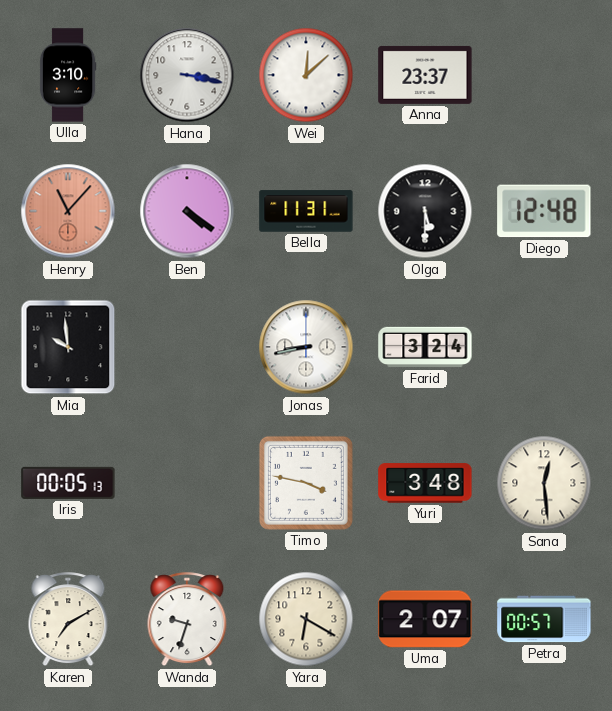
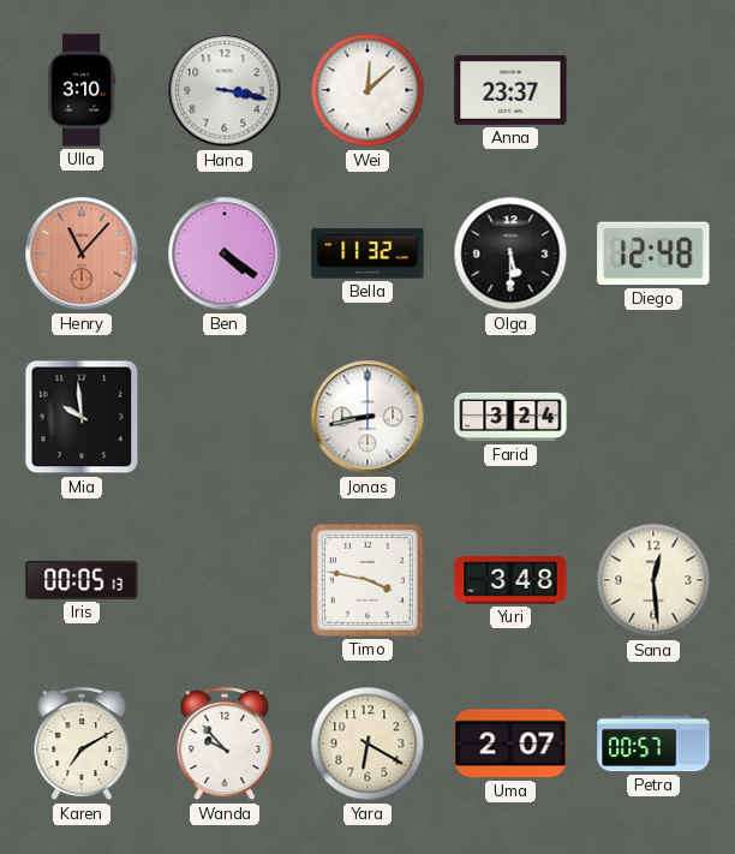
Bella: 11:31 -> 11:32
Wanda: 9:33 -> 9:53
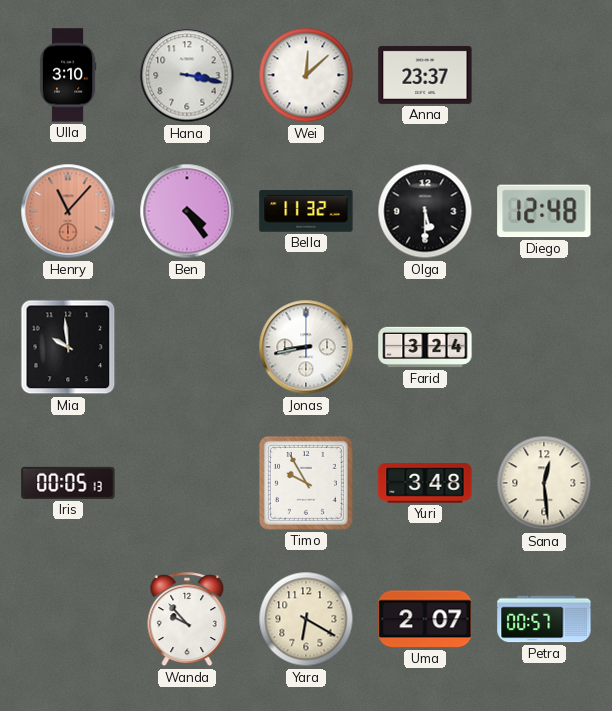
Ben: 4:21 -> 4:24
Timo: 3:47 -> 9:55
Karen: 7:10 -> none
